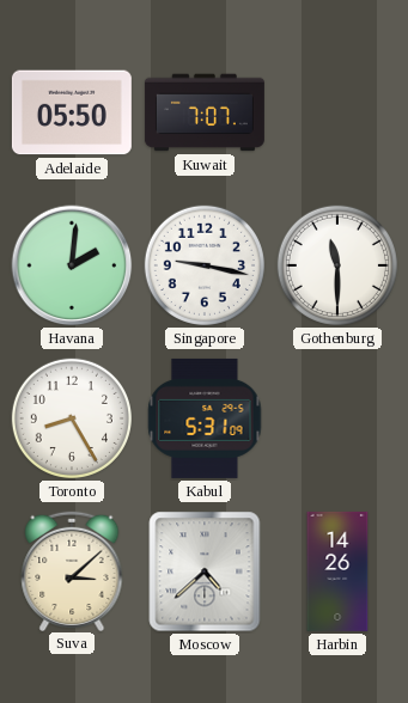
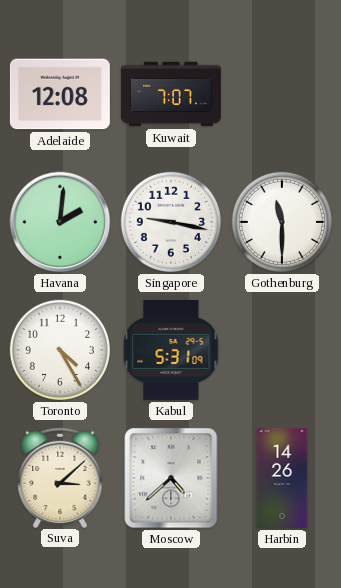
Adelaide: 05:50 -> 12:08
Toronto: 8:25 -> 4:25
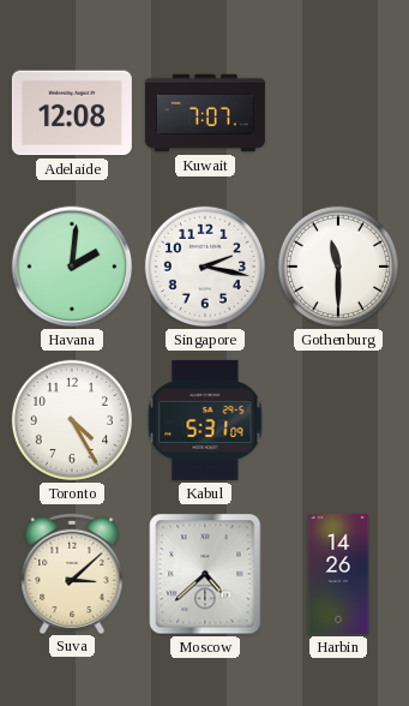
Singapore: 9:17 -> 2:17
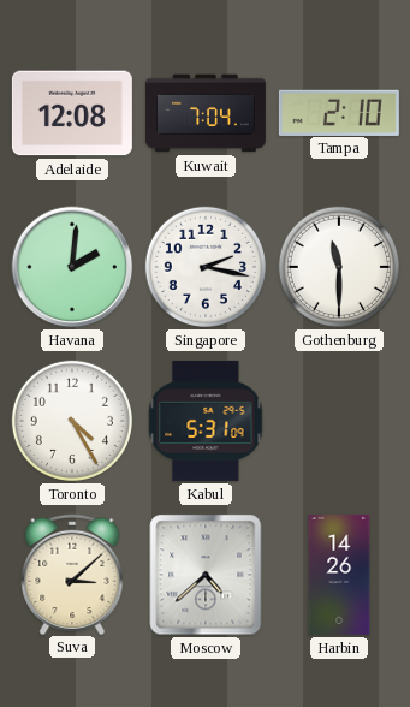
Kuwait: 7:07 -> 7:04
Tampa: none -> 2:10
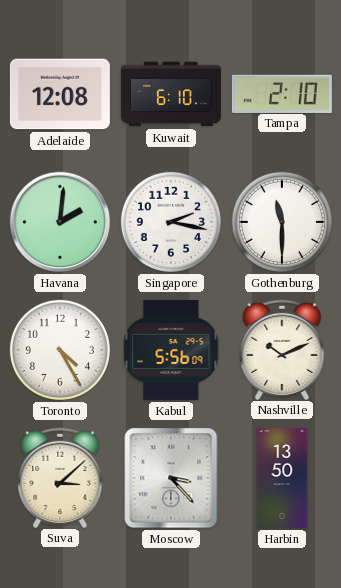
Kuwait: 7:04 -> 6:10
Kabul: 5:31 -> 5:56
Nashville: none -> 10:11
Moscow: 4:38 -> 3:23
Harbin: 14:26 -> 13:50
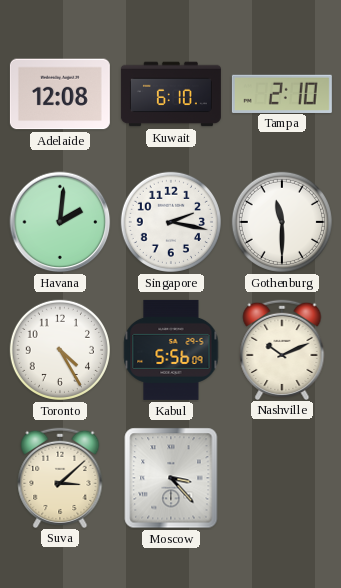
Harbin: 13:50 -> none
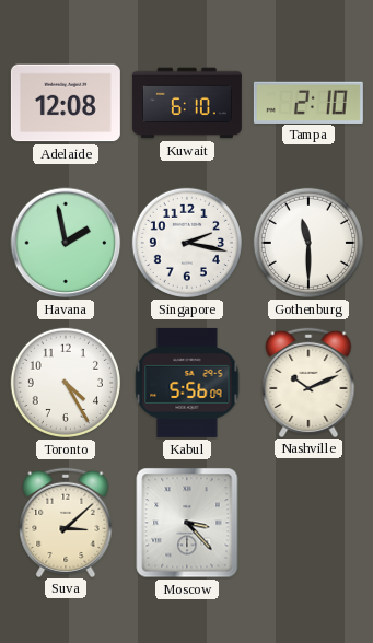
Havana: 2:01 -> 1:58
